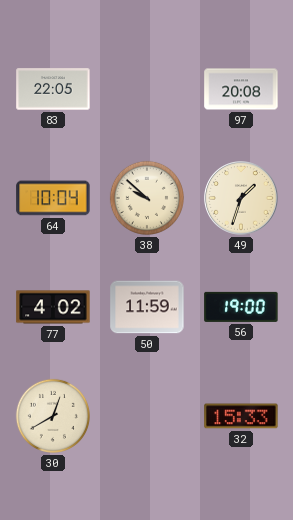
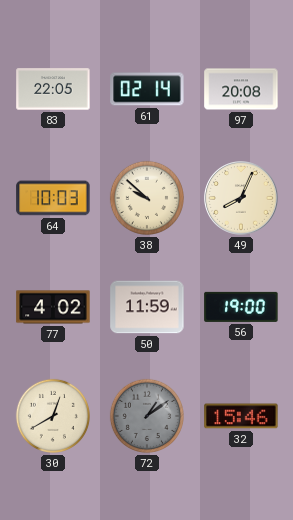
61: none -> 02:14
64: 10:04 -> 10:03
49: 1:33 -> 8:04
72: none -> 1:09
32: 15:33 -> 15:46
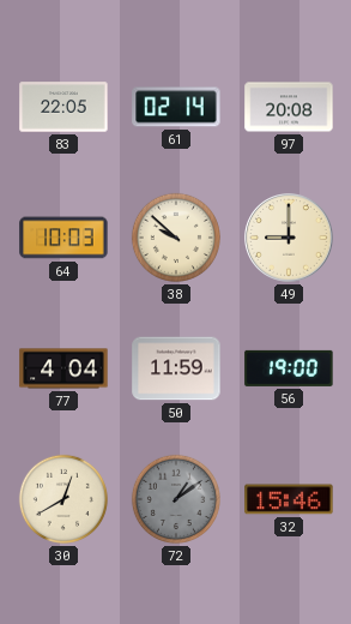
49: 8:04 -> 9:00
77: 4:02 -> 4:04
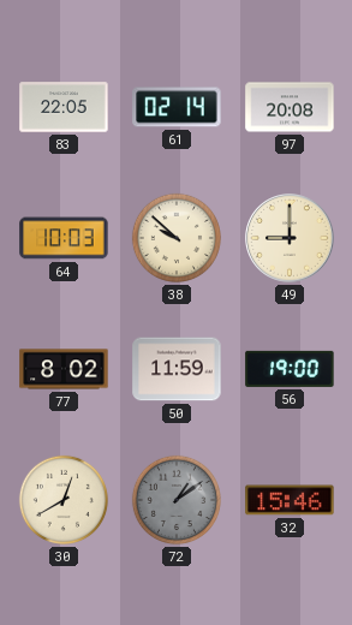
77: 4:04 -> 8:02
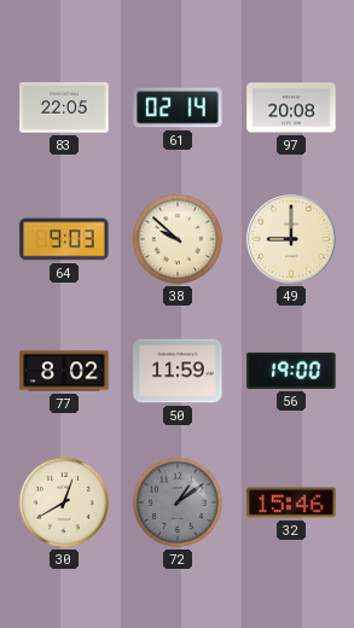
64: 10:03 -> 9:03
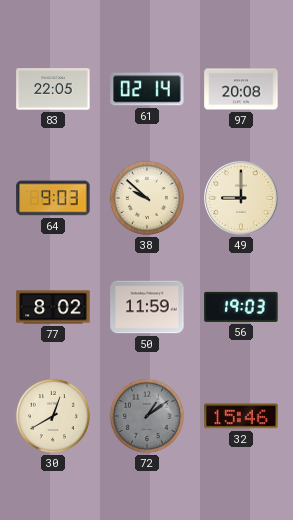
56: 19:00 -> 19:03
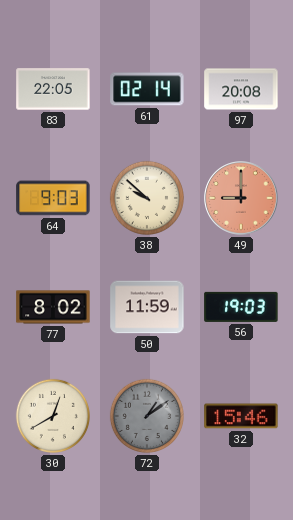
49 dial: cream -> salmon
